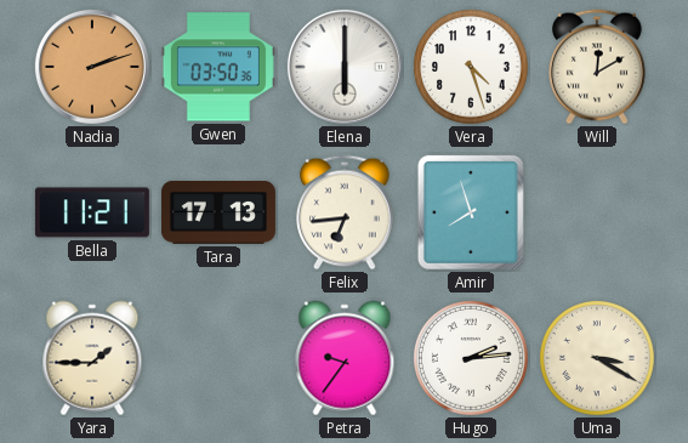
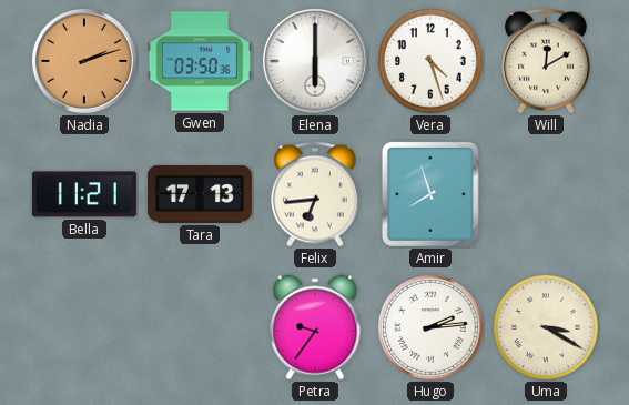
Yara: 1:45 -> none
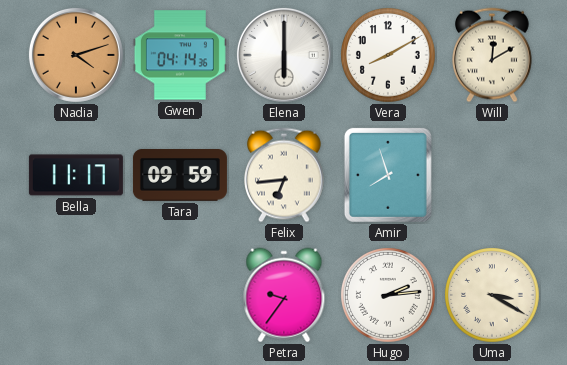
Nadia: 2:12 -> 4:12
Gwen: 03:50 -> 04:14
Vera: 4:27 -> 8:10
Bella: 11:21 -> 11:17
Tara: 17:13 -> 09:59
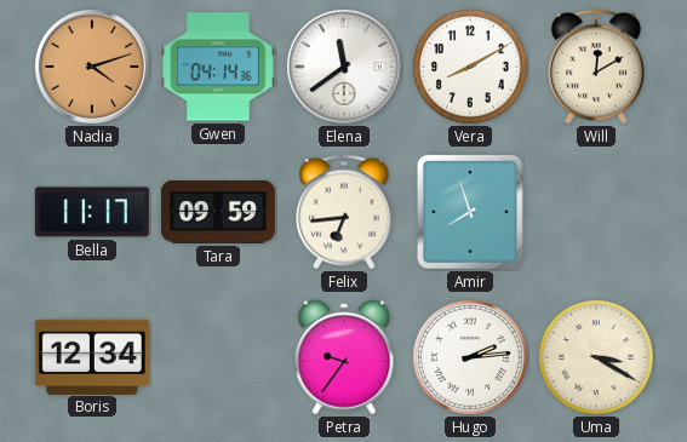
Elena: 6:00 -> 11:39
Boris: none -> 12:34
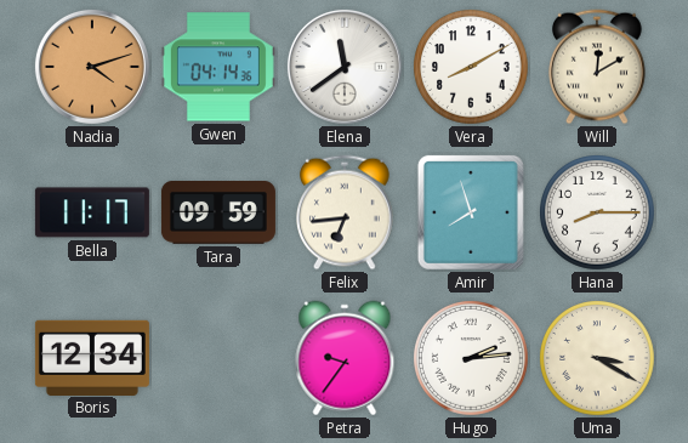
Hana: none -> 8:15
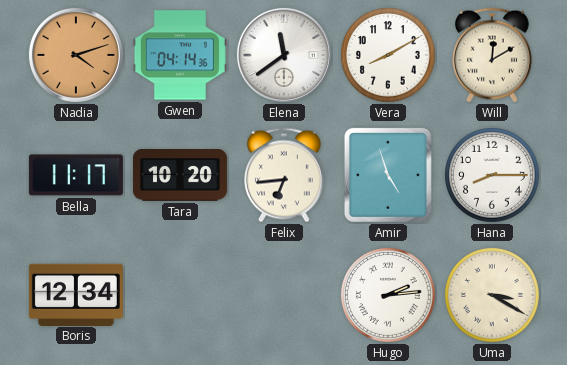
Tara: 09:59 -> 10:20
Amir: 7:57 -> 4:57
Petra: 9:36 -> none
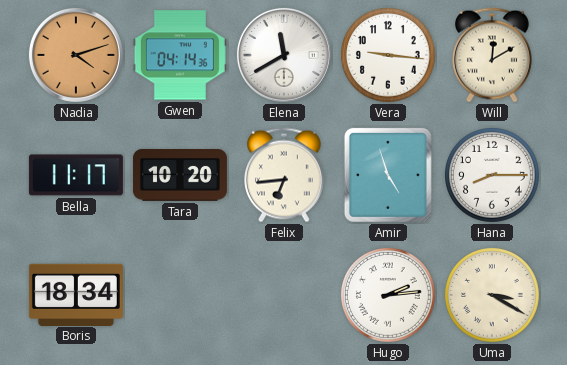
Elena: 11:39 -> 11:40
Vera: 8:10 -> 9:16
Boris: 12:34 -> 18:34
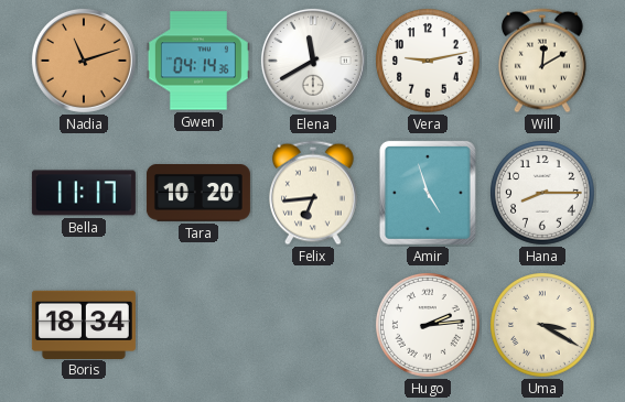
Nadia: 4:12 -> 11:12
Vera: 9:16 -> 9:13
